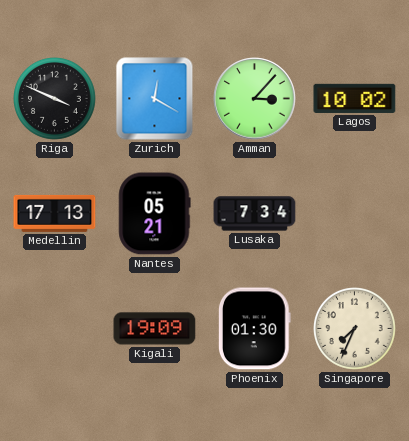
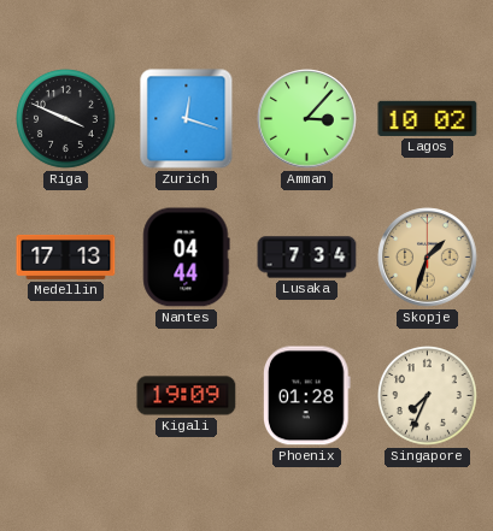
Zurich: 12:20 -> 12:18
Nantes: 05:21 -> 04:44
Skopje: none -> 1:33
Phoenix: 01:30 -> 01:28
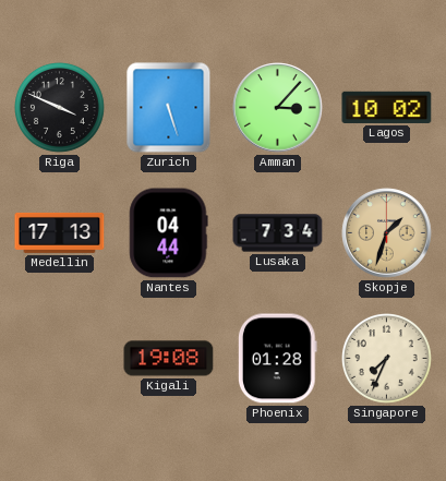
Zurich: 12:18 -> 5:27
Kigali: 19:09 -> 19:08
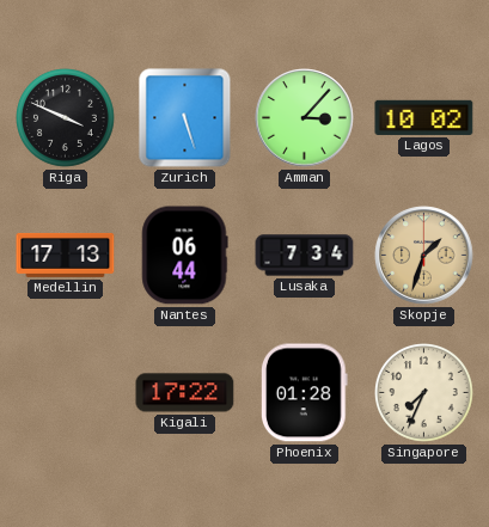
Nantes: 04:44 -> 06:44
Kigali: 19:08 -> 17:22
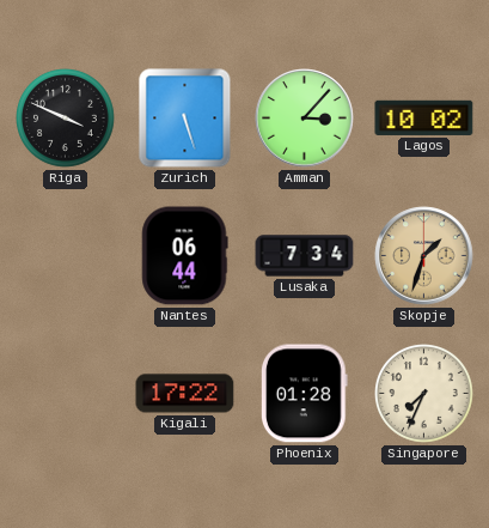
Medellin: 17:13 -> none
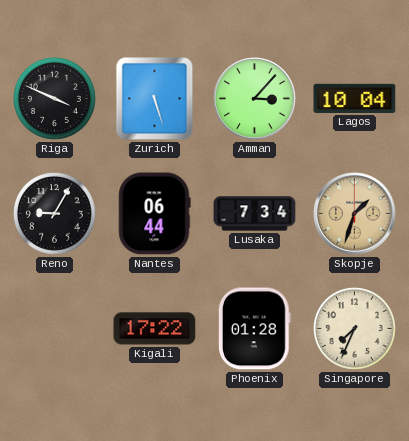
Lagos: 10:02 -> 10:04
Reno: none -> 9:05
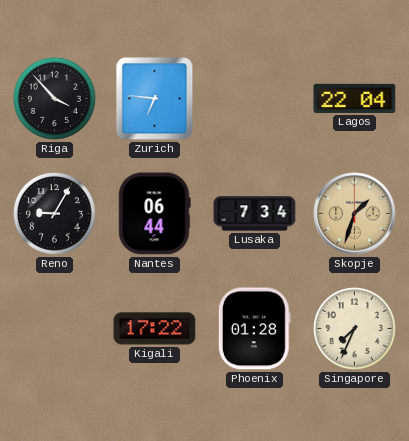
Riga: 3:49 -> 3:53
Zurich: 5:27 -> 6:46
Amman: 3:07 -> none
Lagos: 10:04 -> 22:04
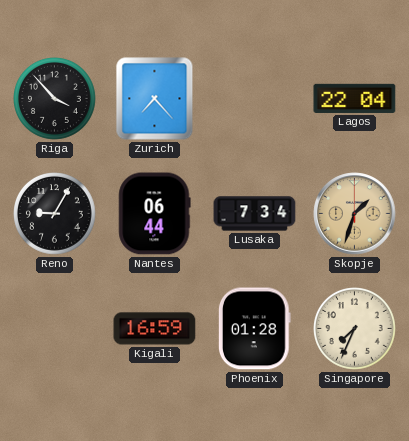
Zurich: 6:46 -> 7:23
Kigali: 17:22 -> 16:59
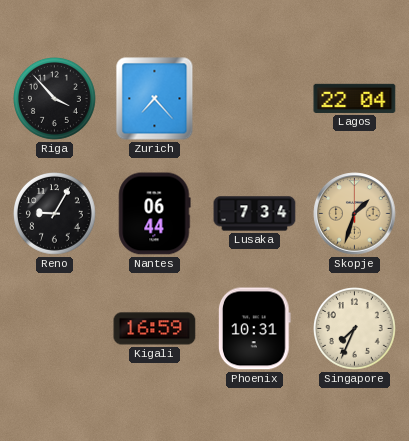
Phoenix: 01:28 -> 10:31
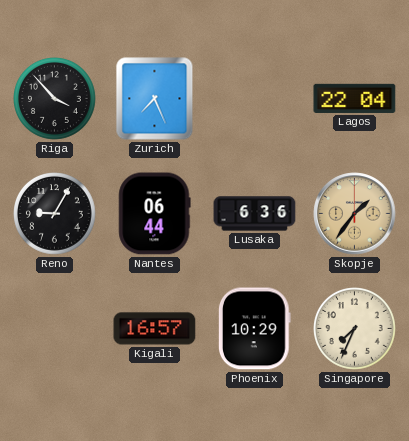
Zurich: 7:23 -> 7:26
Lusaka: 7:34 -> 6:36
Skopje: 1:33 -> 1:36
Kigali: 16:59 -> 16:57
Phoenix: 10:31 -> 10:29
